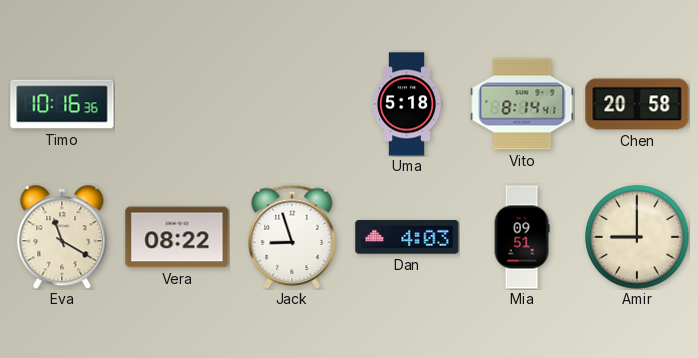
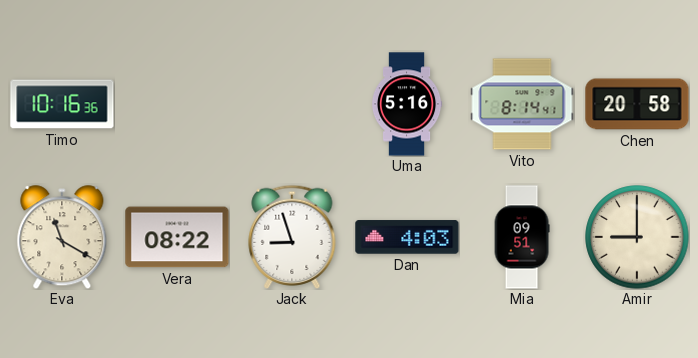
Uma: 5:18 -> 5:16
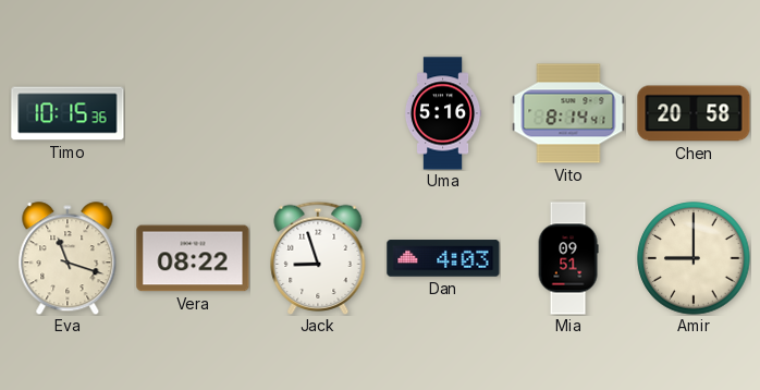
Timo: 10:16 -> 10:15
Eva: 11:20 -> 11:18
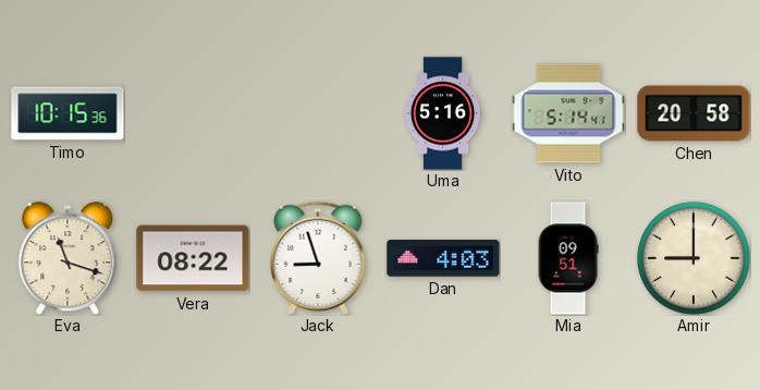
Vito: 8:14 -> 5:14
